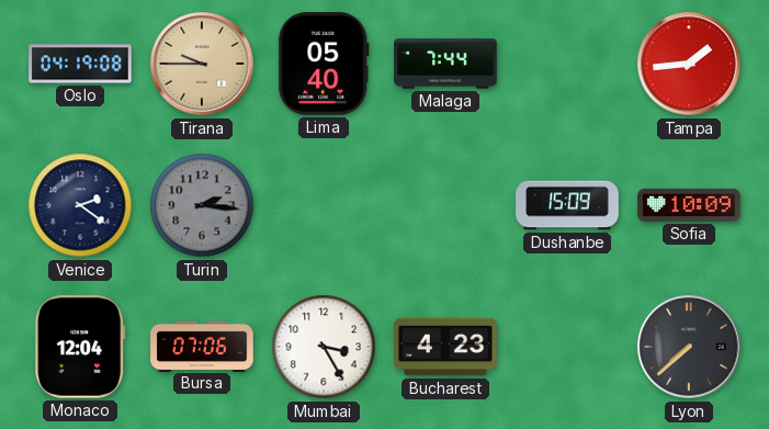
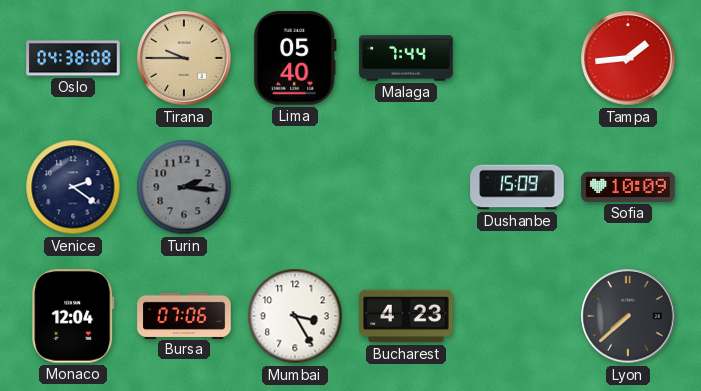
Oslo: 04:19 -> 04:38
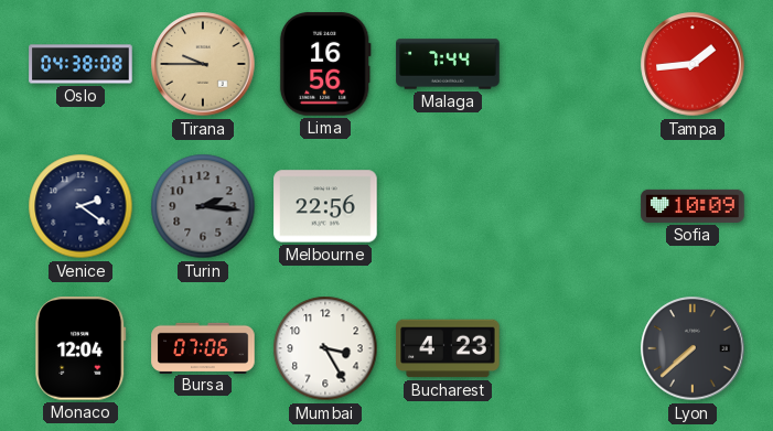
Lima: 05:40 -> 16:56
Melbourne: none -> 22:56
Dushanbe: 15:09 -> none
